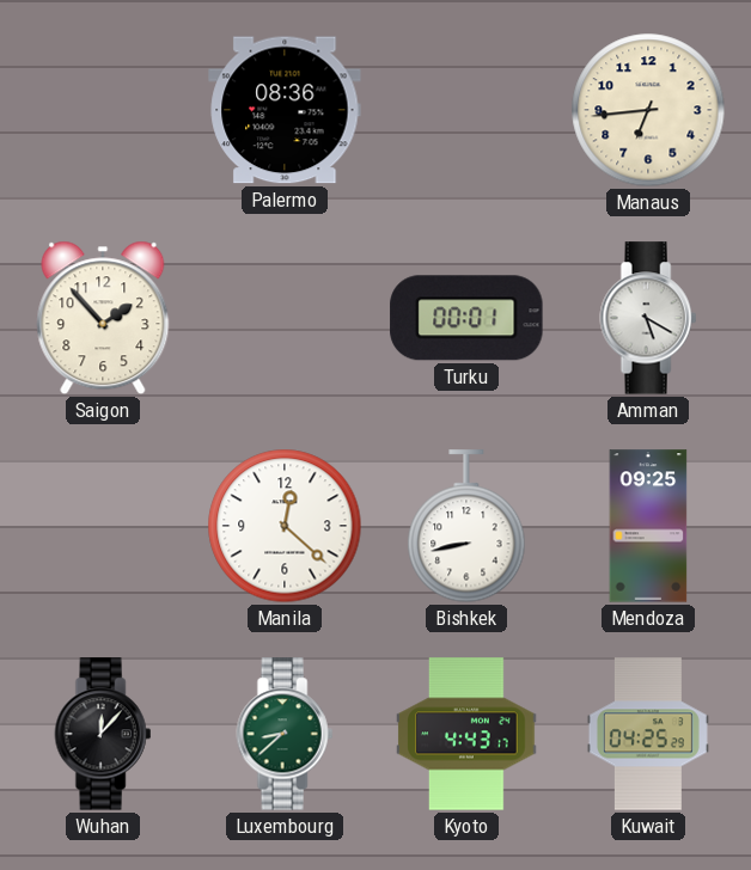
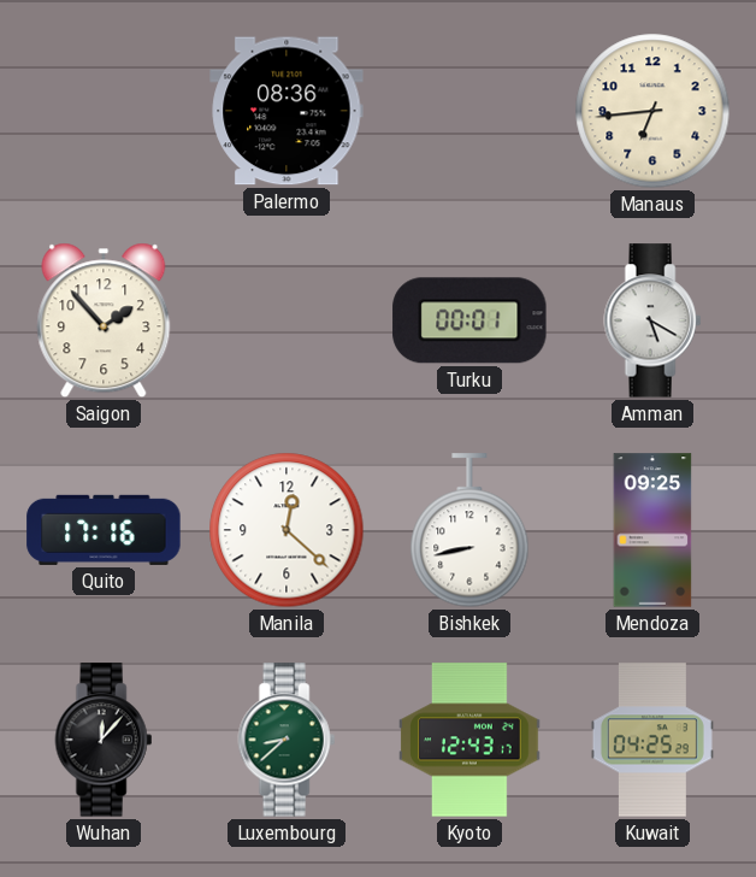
Quito: none -> 17:16
Kyoto: 4:43 -> 12:43
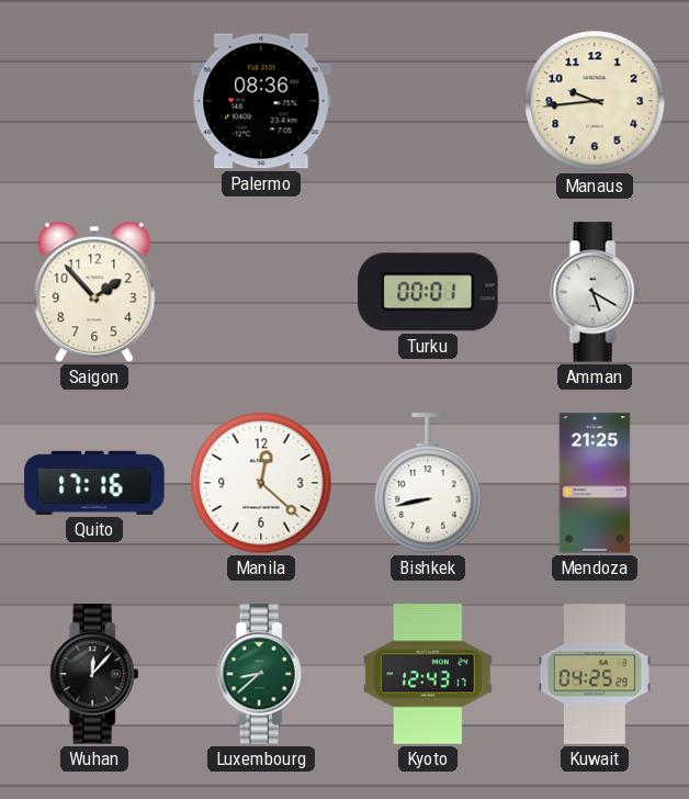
Manaus: 6:44 -> 9:44
Mendoza: 09:25 -> 21:25
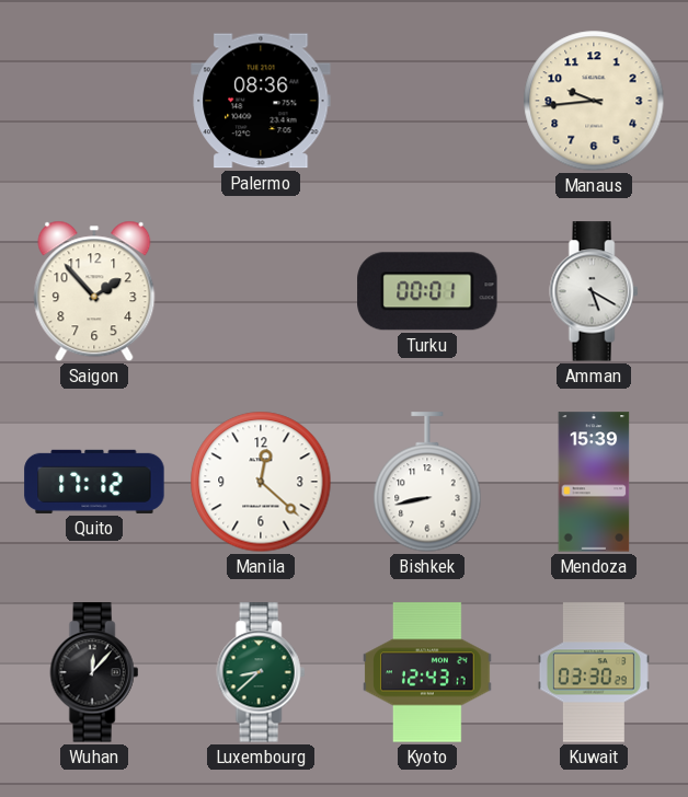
Quito: 17:16 -> 17:12
Mendoza: 21:25 -> 15:39
Kuwait: 04:25 -> 03:30
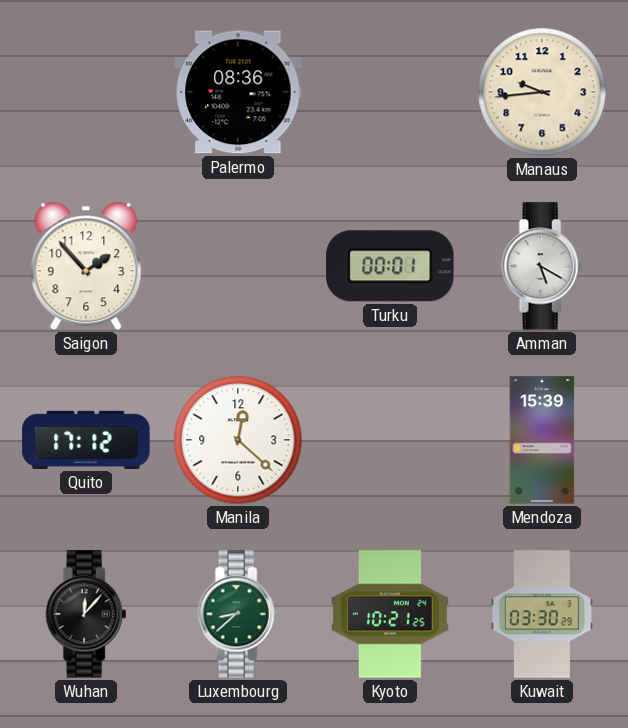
Bishkek: 8:43 -> none
Kyoto: 12:43 -> 10:21
